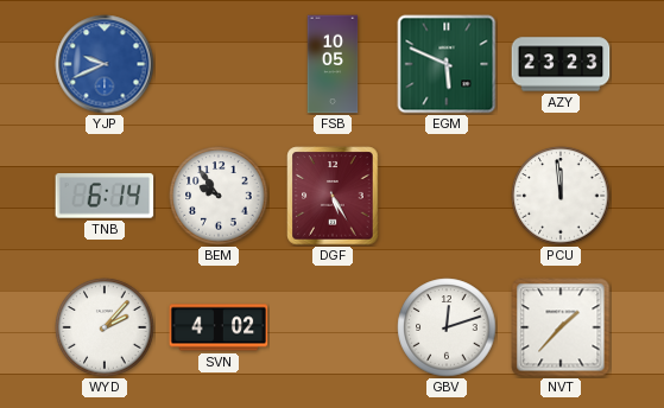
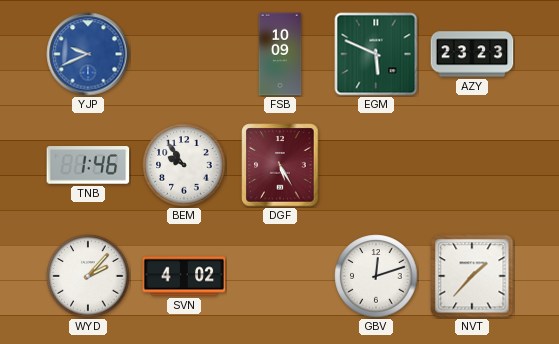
FSB: 10:05 -> 10:09
TNB: 6:14 -> 1:46
PCU: 11:59 -> none
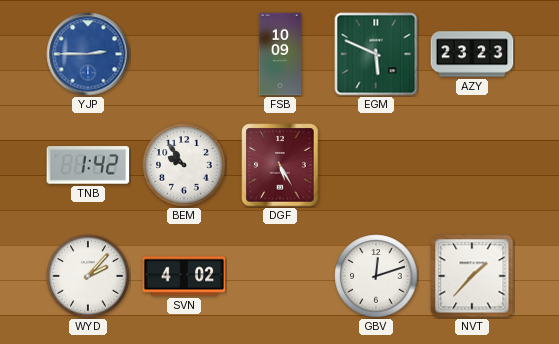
YJP: 9:41 -> 2:45
TNB: 1:46 -> 1:42
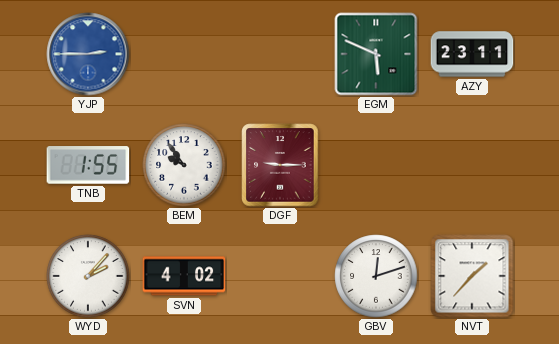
FSB: 10:09 -> none
AZY: 23:23 -> 23:11
TNB: 1:42 -> 1:55
DGF: 5:25 -> 9:15
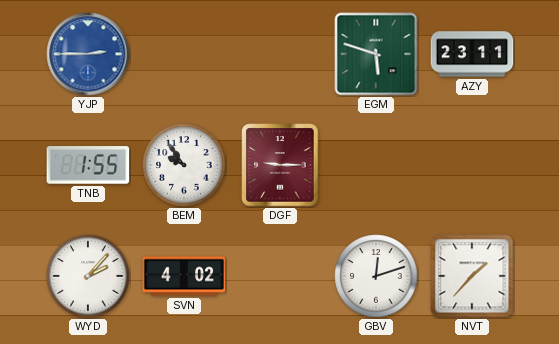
EGM: 5:49 -> 5:48
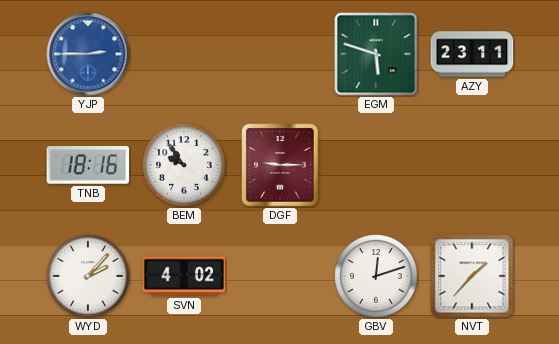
TNB: 1:55 -> 18:16
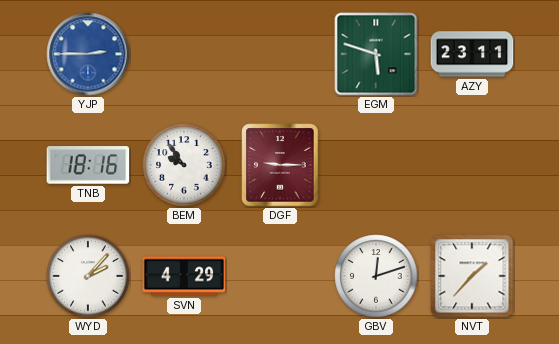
SVN: 4:02 -> 4:29
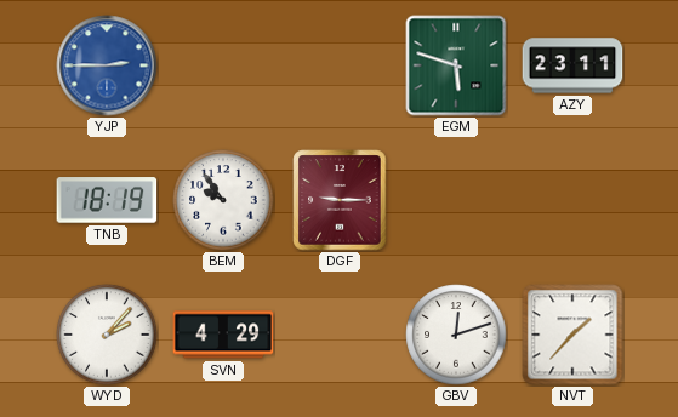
TNB: 18:16 -> 18:19
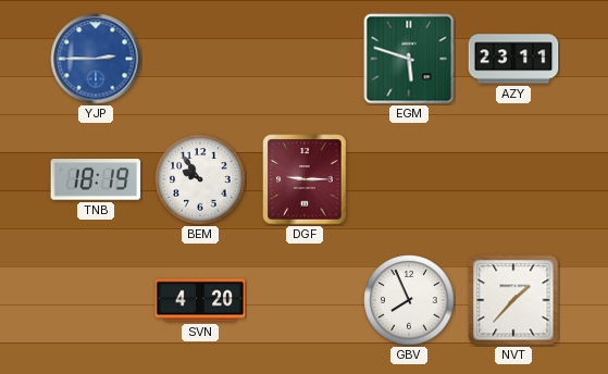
WYD: 2:07 -> none
SVN: 4:29 -> 4:20
GBV: 12:12 -> 7:56
